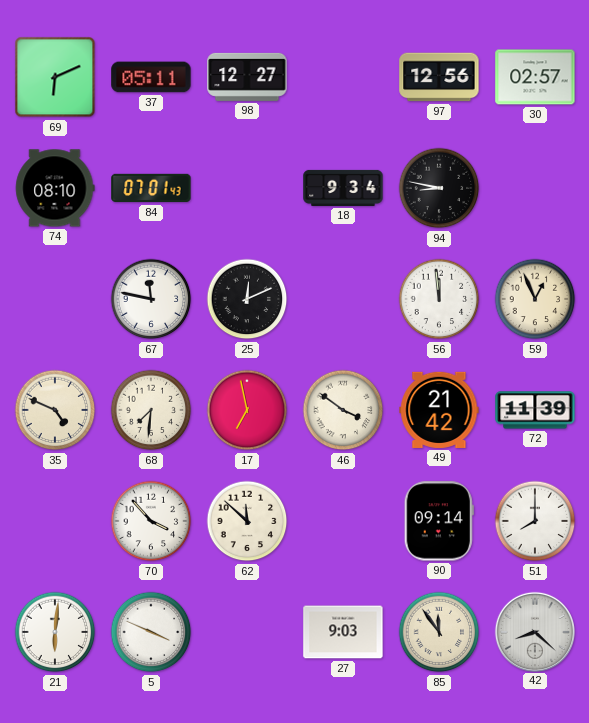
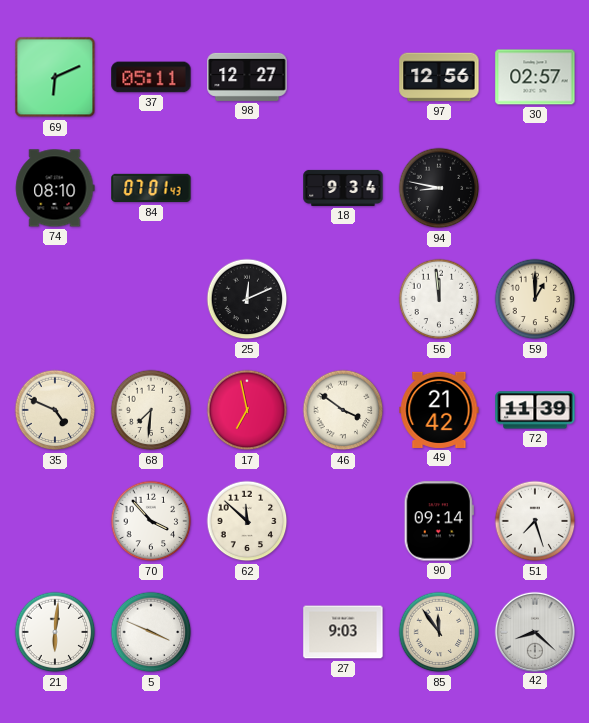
67: 11:47 -> none
59: 12:56 -> 1:00
51: 8:00 -> 7:27
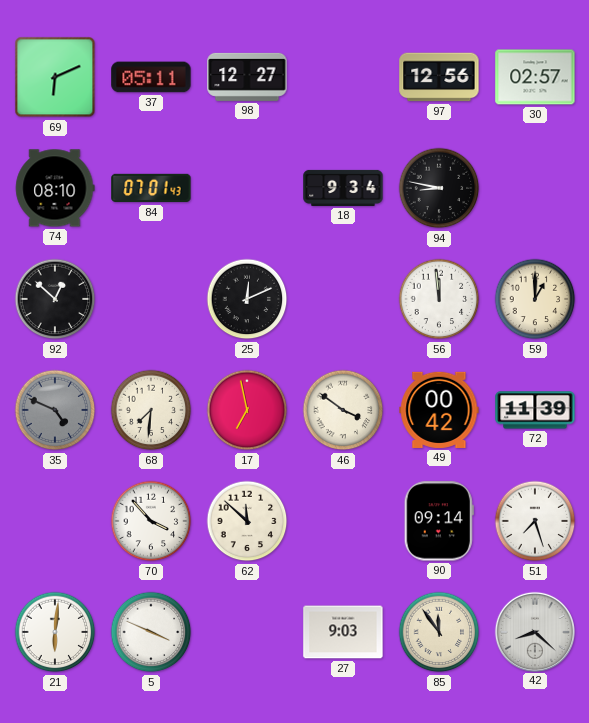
92: none -> 12:52
35 dial: cream -> grey
49: 21:42 -> 00:42
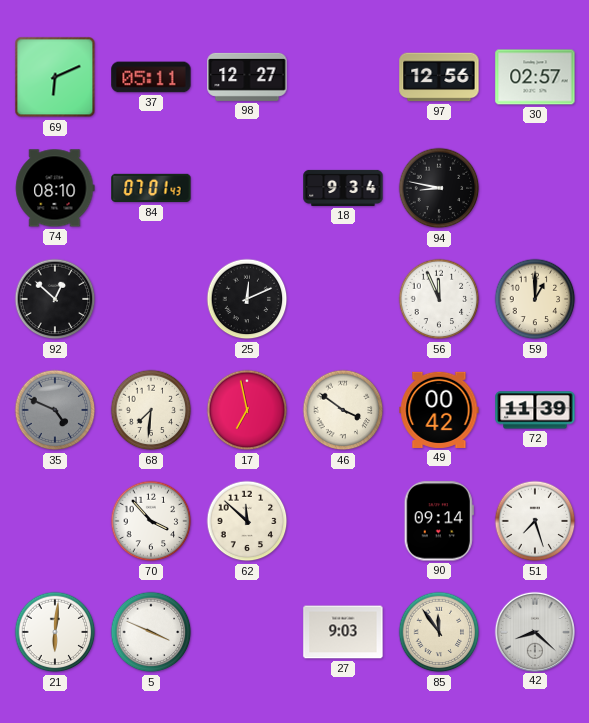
56: 11:59 -> 11:56
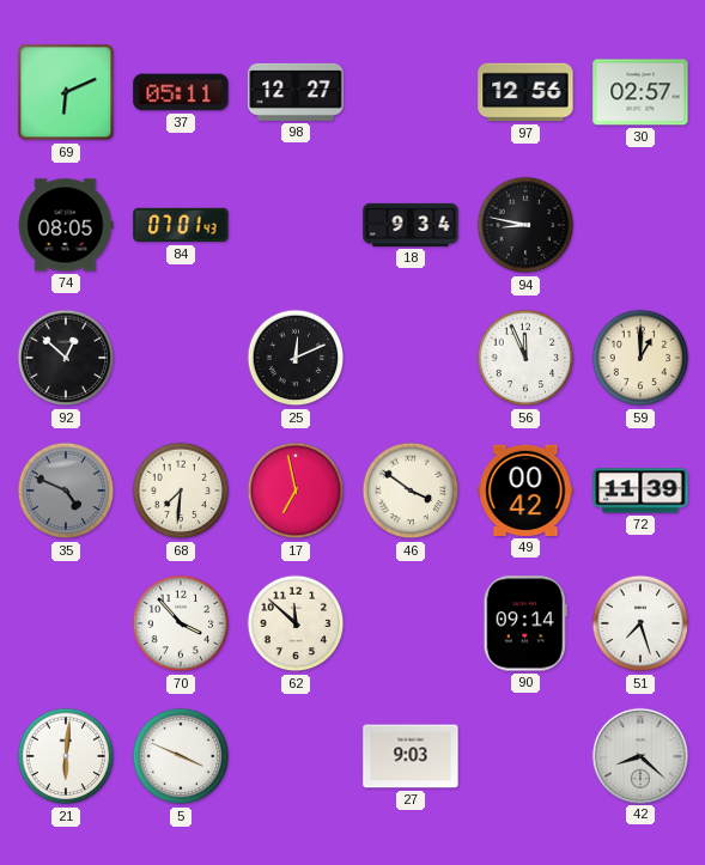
74: 08:10 -> 08:05
85: 11:54 -> none
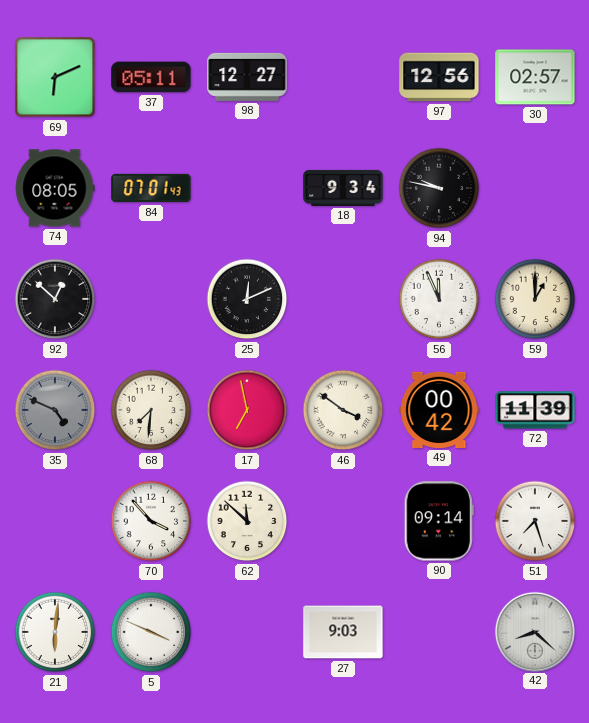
94: 8:47 -> 9:47
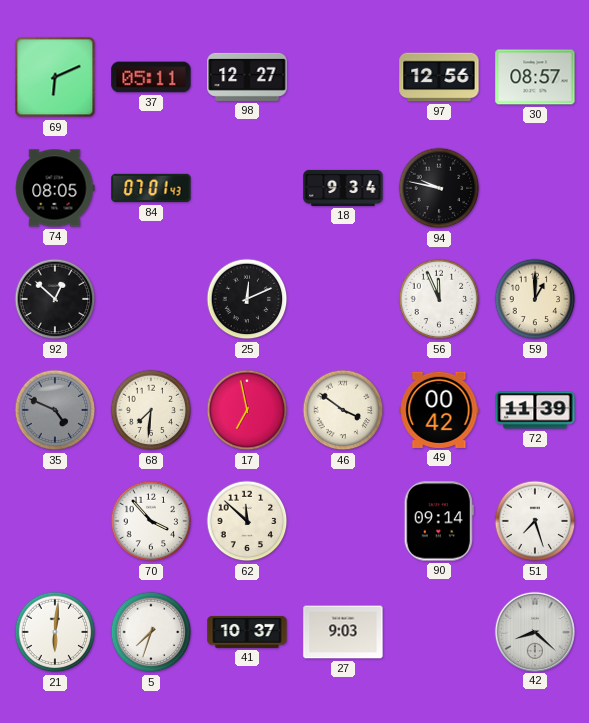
30: 02:57 -> 08:57
5: 3:49 -> 7:33
41: none -> 10:37
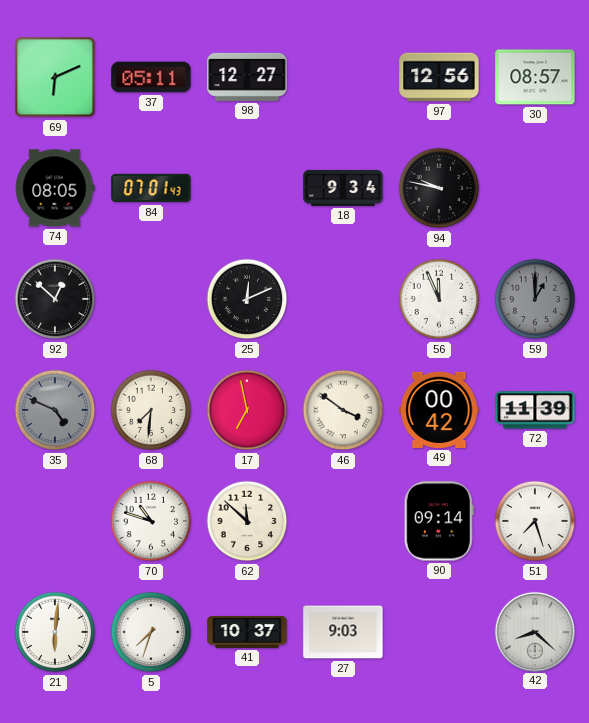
59 dial: cream -> grey
70: 3:53 -> 10:48
